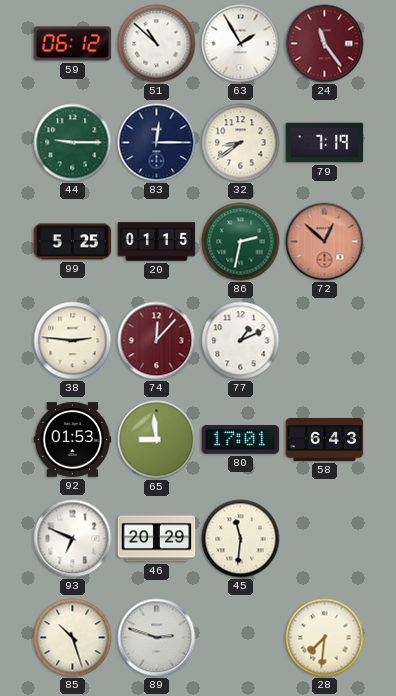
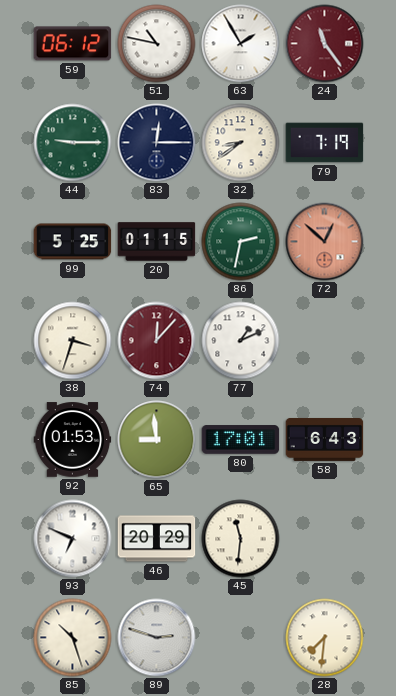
51: 10:52 -> 10:47
38: 2:46 -> 3:33
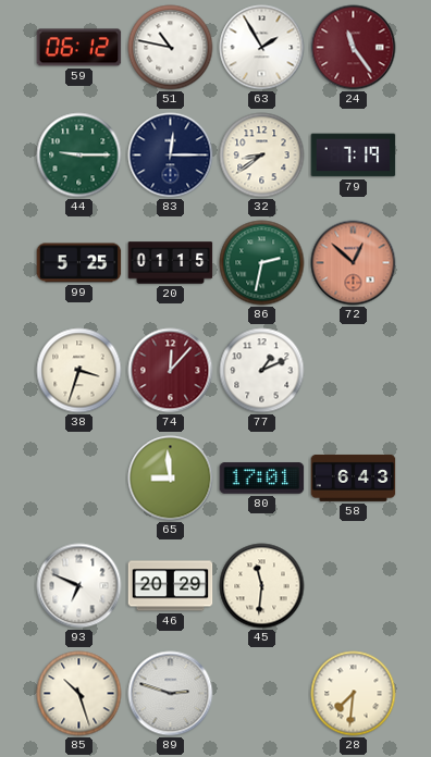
92: 01:53 -> none
